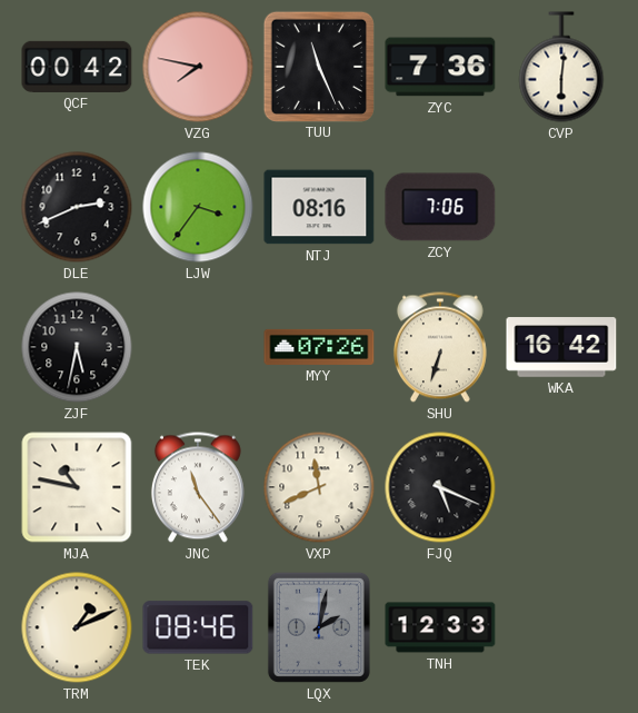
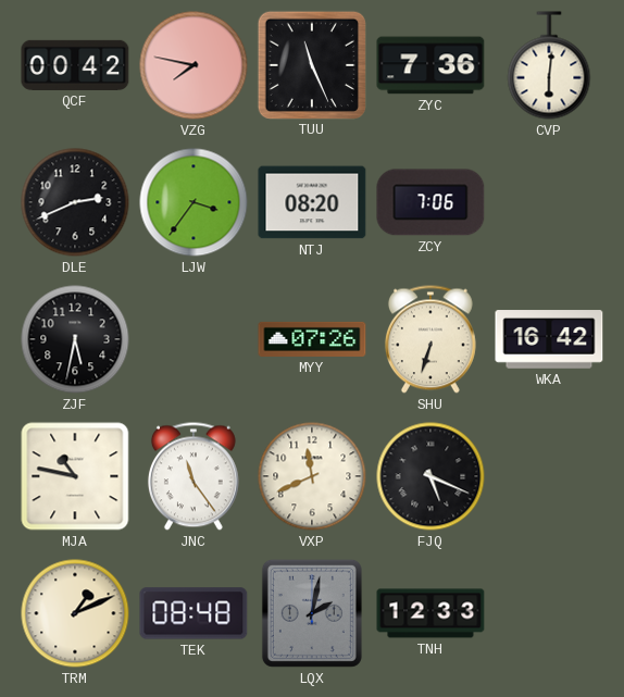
NTJ: 08:16 -> 08:20
TEK: 08:46 -> 08:48
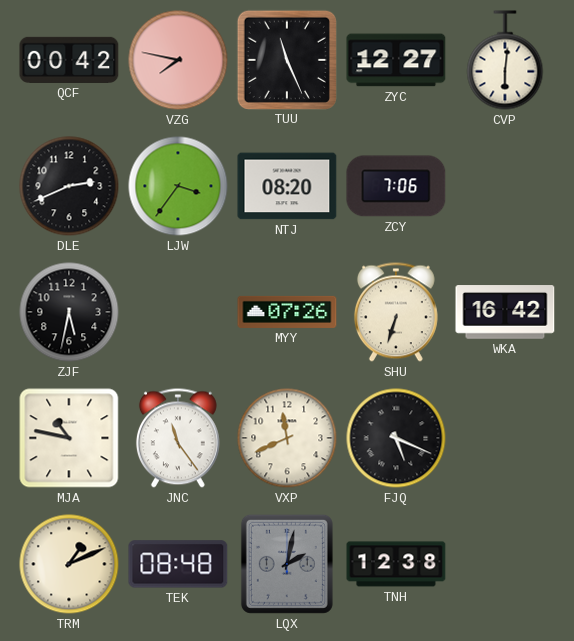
ZYC: 7:36 -> 12:27
TNH: 12:33 -> 12:38
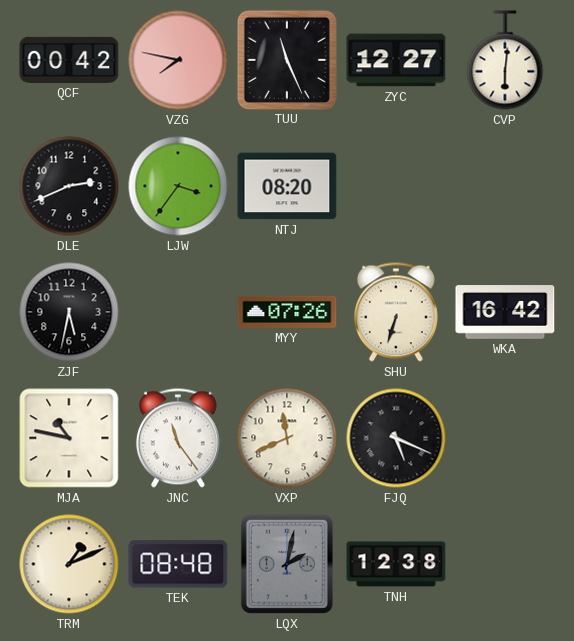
ZCY: 7:06 -> none
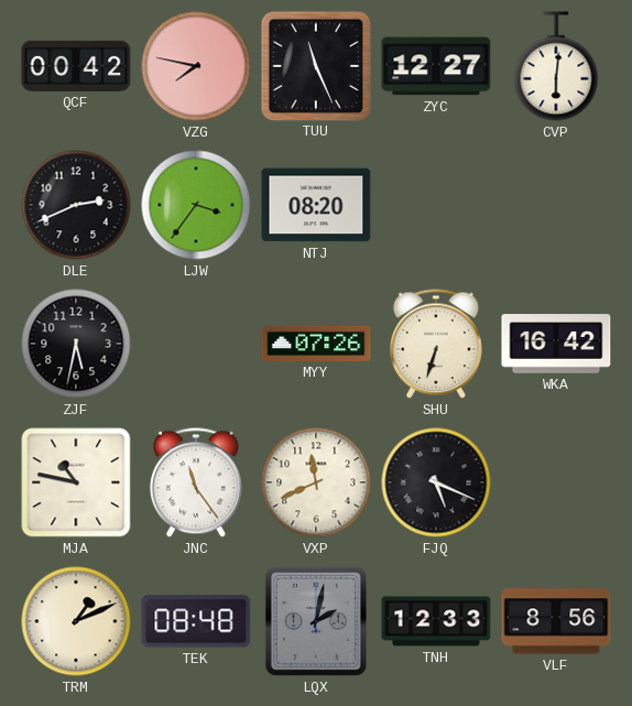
TNH: 12:38 -> 12:33
VLF: none -> 8:56
